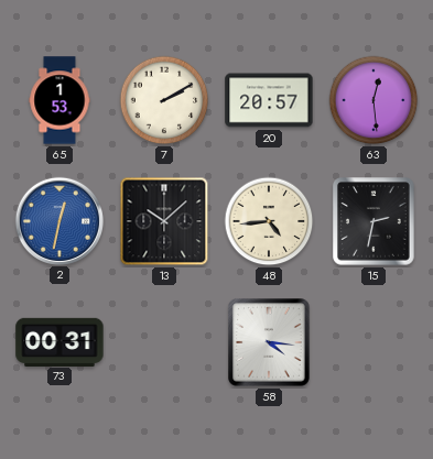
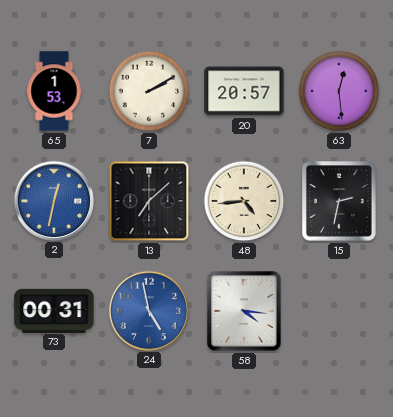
13: 10:08 -> 7:08
24: none -> 4:58
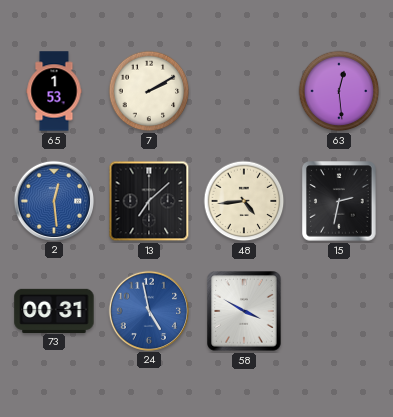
20: 20:57 -> none
2: 12:32 -> 12:29
58: 4:16 -> 3:50
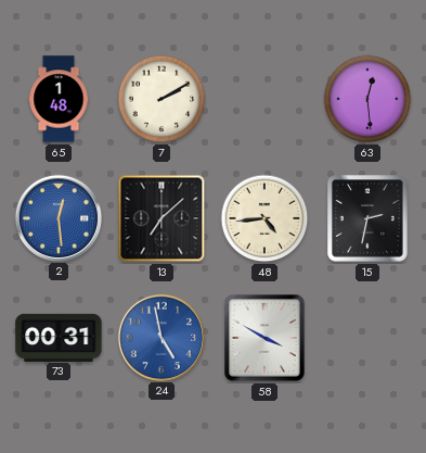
65: 1:53 -> 1:48
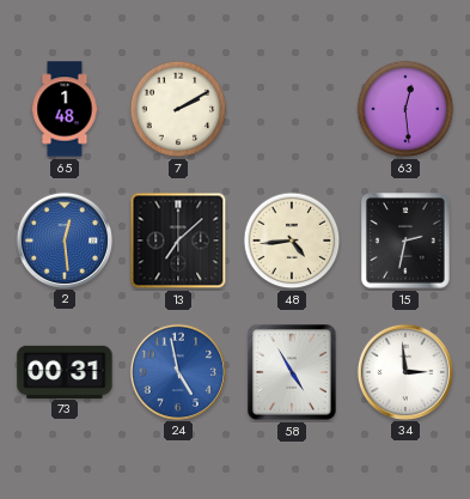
58: 3:50 -> 4:55
34: none -> 2:59
